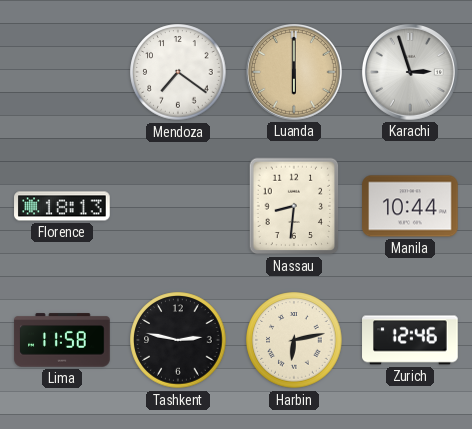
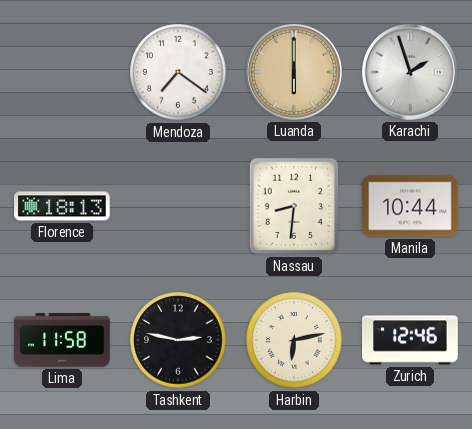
Karachi: 2:57 -> 1:57
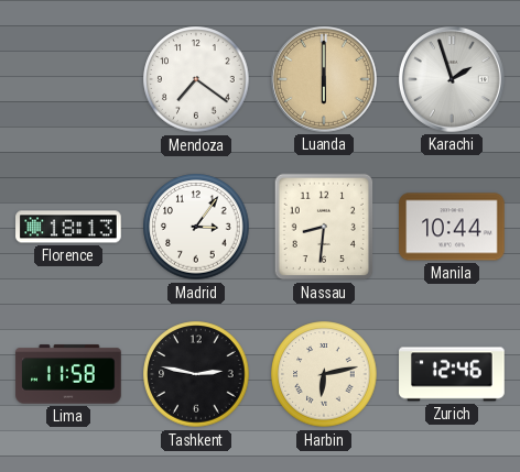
Madrid: none -> 3:06
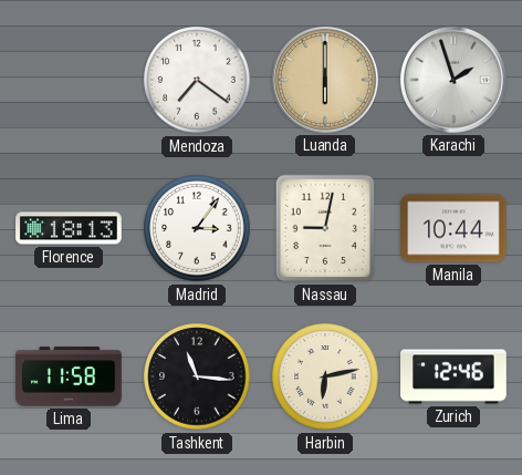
Nassau: 8:31 -> 9:02
Tashkent: 2:47 -> 11:16
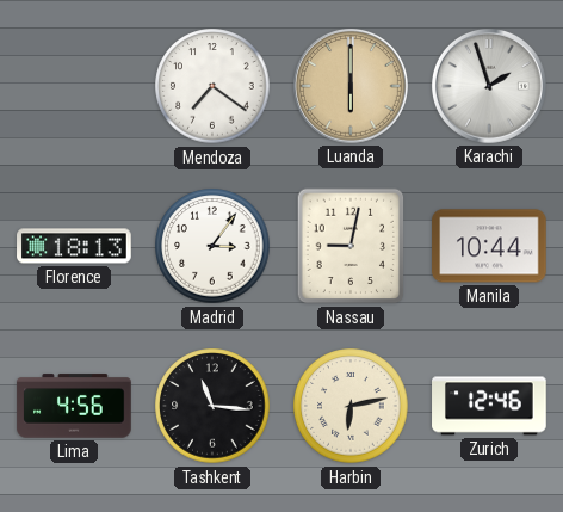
Lima: 11:58 -> 4:56
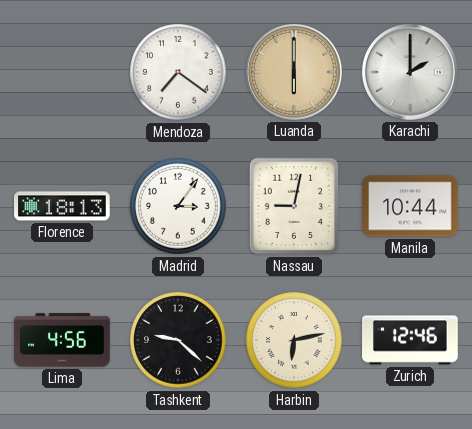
Karachi: 1:57 -> 2:00
Tashkent: 11:16 -> 9:22
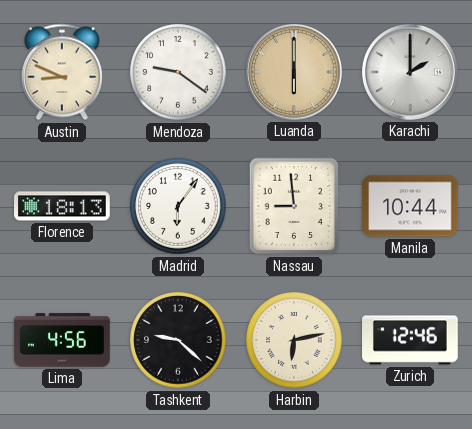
Austin: none -> 8:49
Mendoza: 7:21 -> 9:21
Madrid: 3:06 -> 6:06
Nassau: 9:02 -> 8:59
